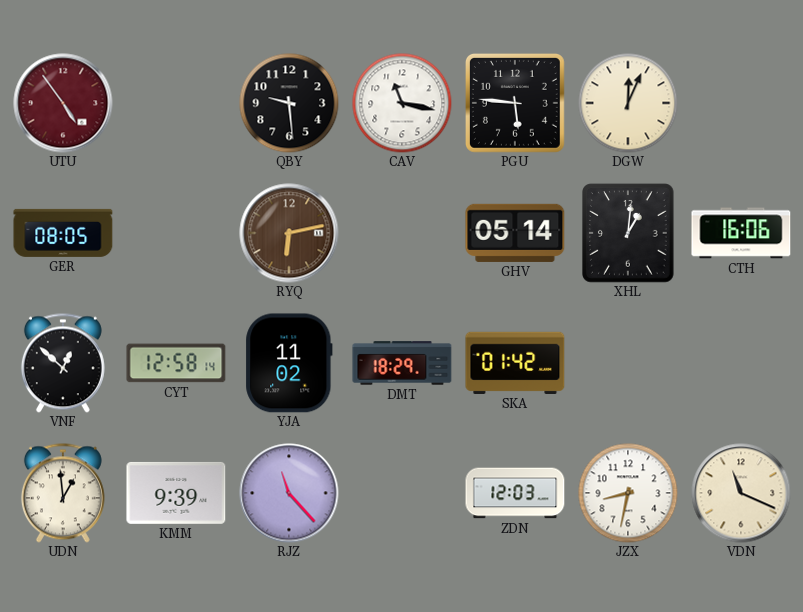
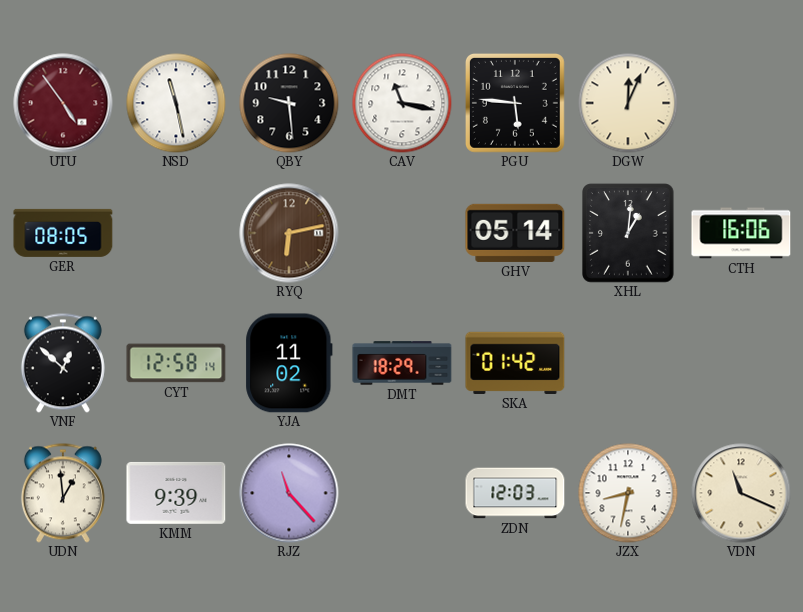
NSD: none -> 11:28
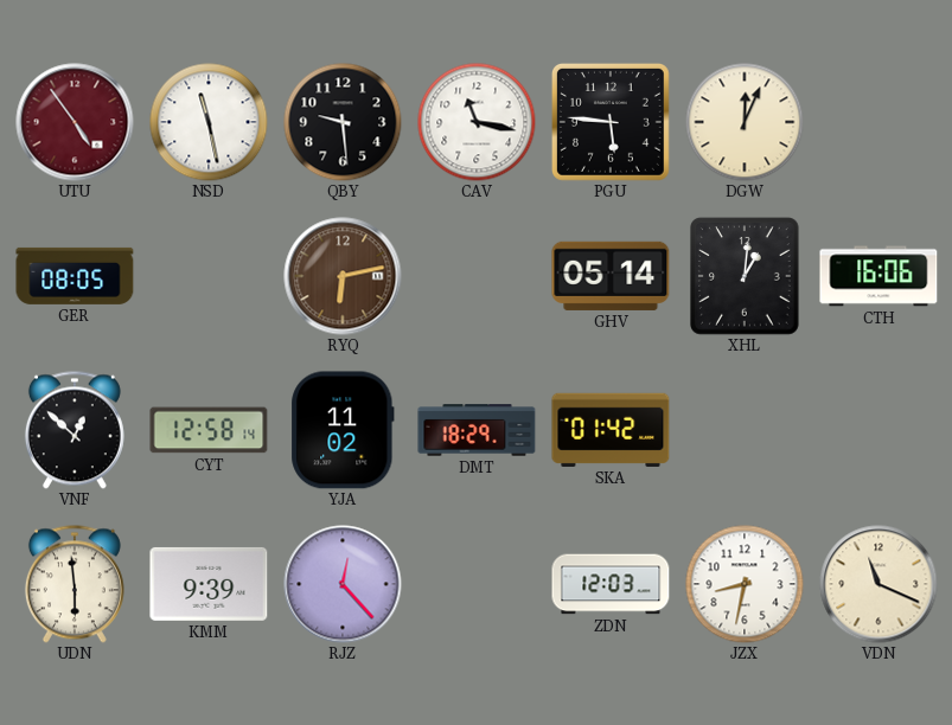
UDN: 12:59 -> 5:59
RJZ: 11:23 -> 12:23
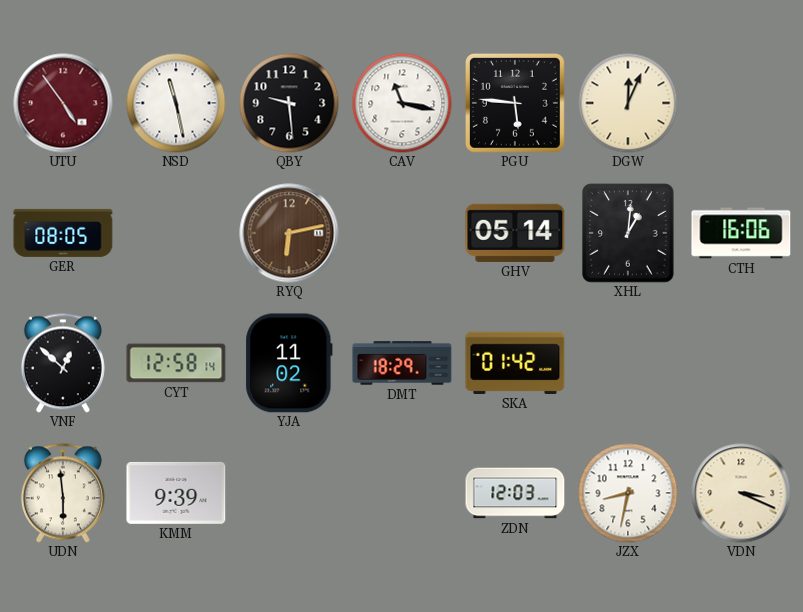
RJZ: 12:23 -> none
VDN: 11:19 -> 3:19
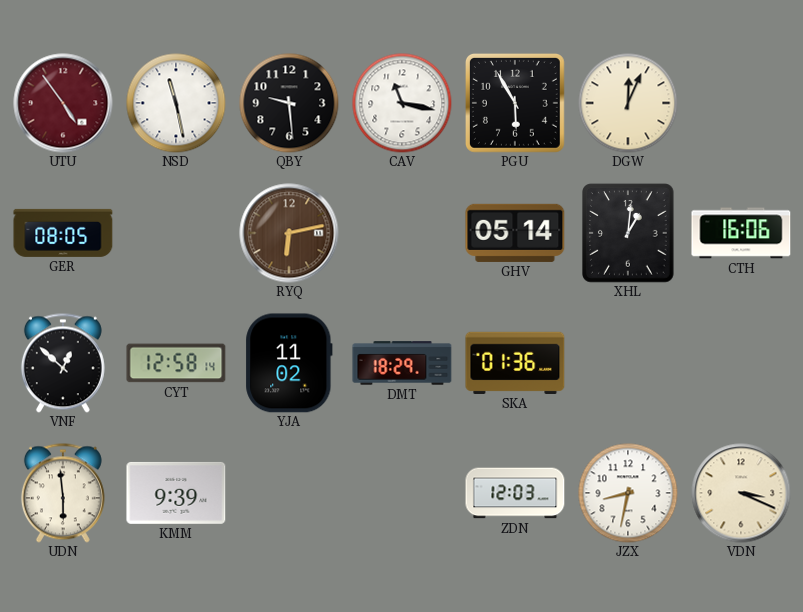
PGU: 5:46 -> 5:55
SKA: 01:42 -> 01:36
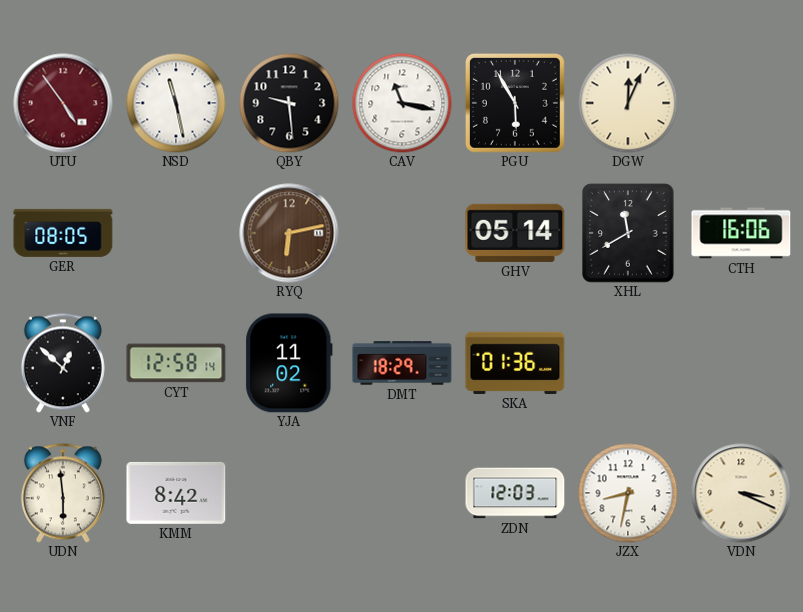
XHL: 1:01 -> 11:40
KMM: 9:39 -> 8:42
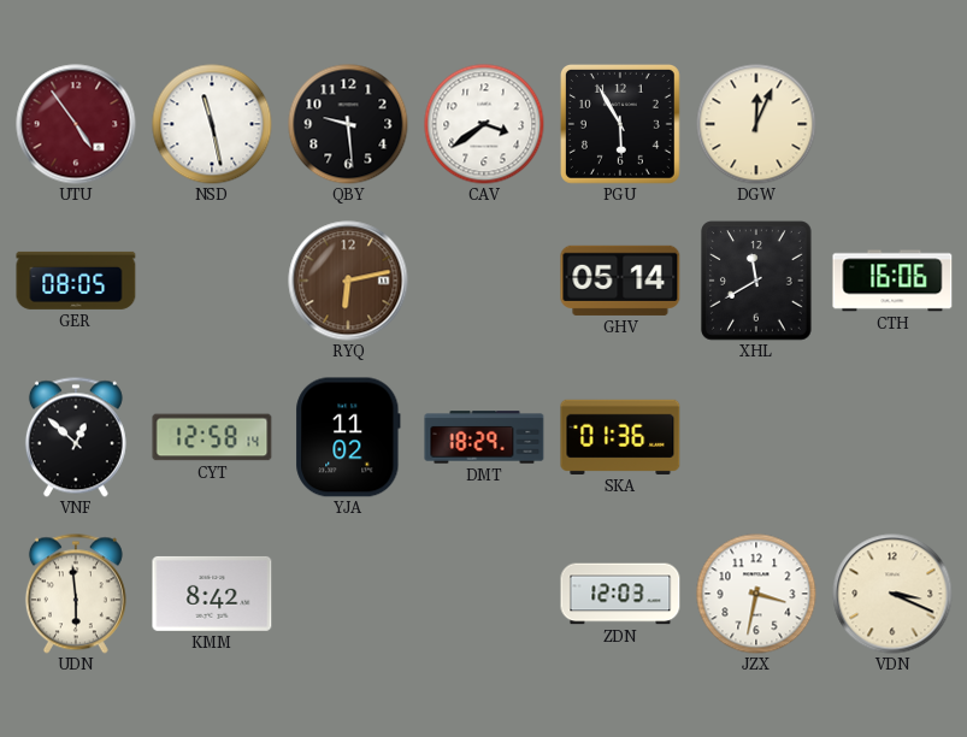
CAV: 11:17 -> 3:39
JZX: 8:32 -> 3:32
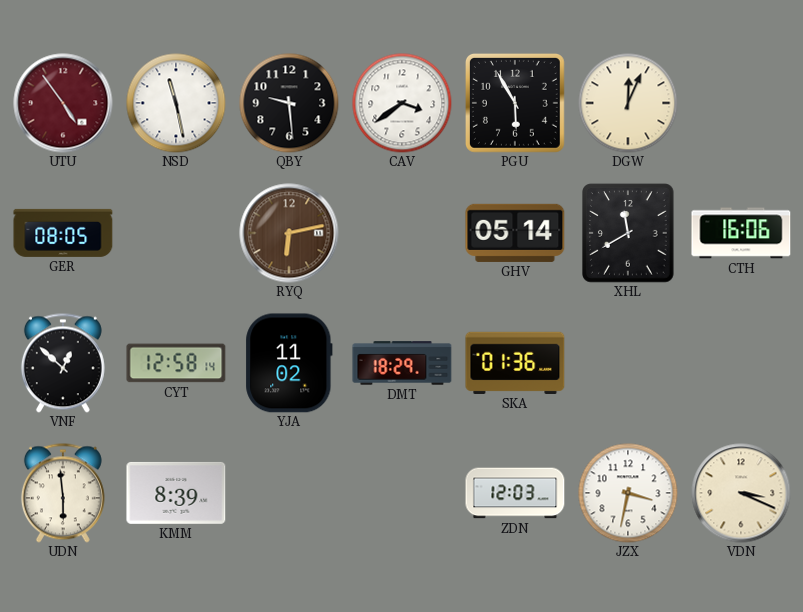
KMM: 8:42 -> 8:39
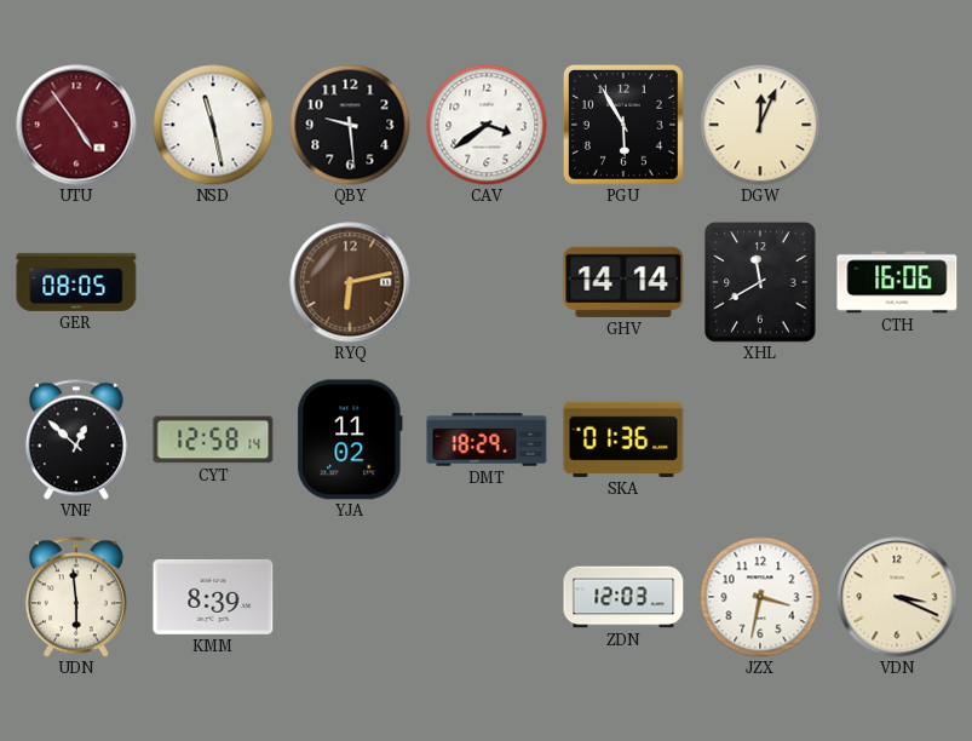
GHV: 05:14 -> 14:14
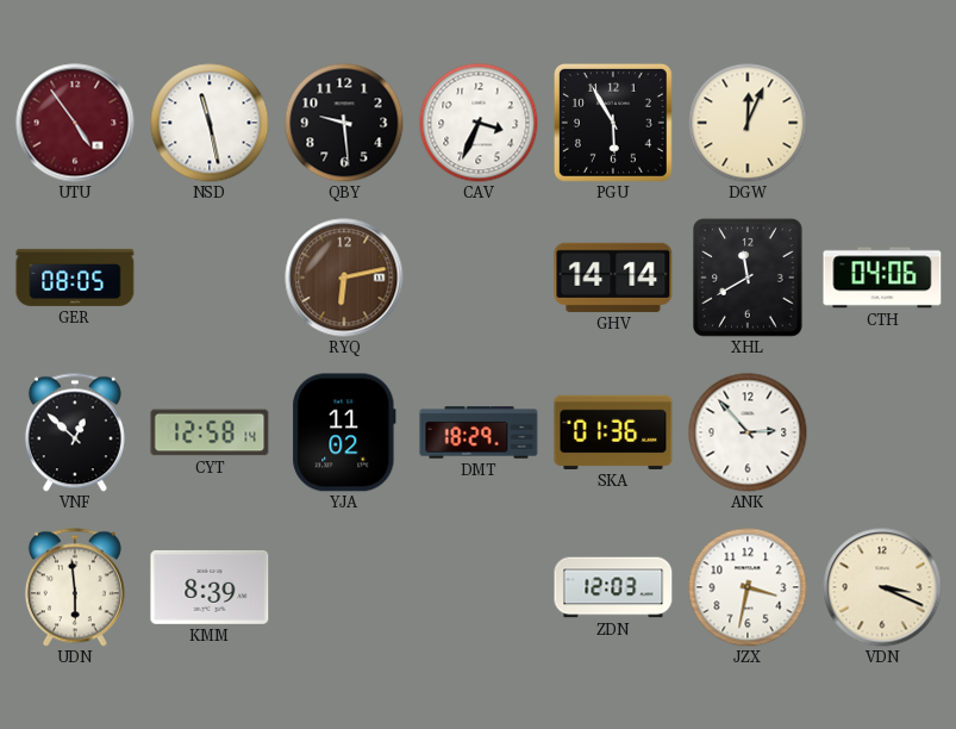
CAV: 3:39 -> 3:34
CTH: 16:06 -> 04:06
ANK: none -> 2:53
